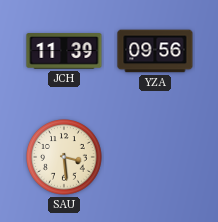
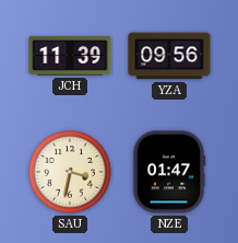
SAU: 3:29 -> 3:32
NZE: none -> 01:47
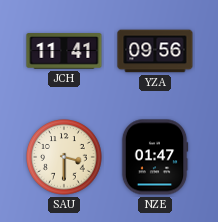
JCH: 11:39 -> 11:41
SAU: 3:32 -> 3:30
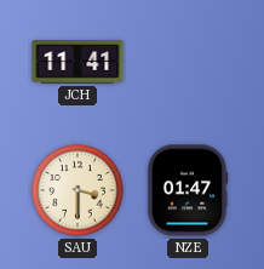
YZA: 09:56 -> none
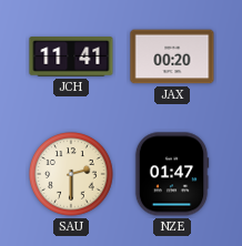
JAX: none -> 00:20
SAU: 3:30 -> 2:30
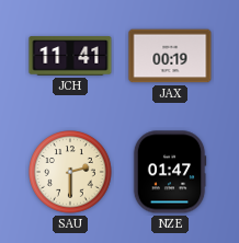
JAX: 00:20 -> 00:19
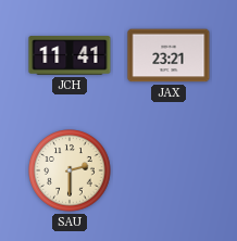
JAX: 00:19 -> 23:21
NZE: 01:47 -> none
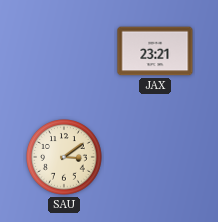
JCH: 11:41 -> none
SAU: 2:30 -> 3:09
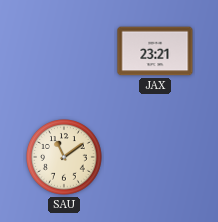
SAU: 3:09 -> 11:09
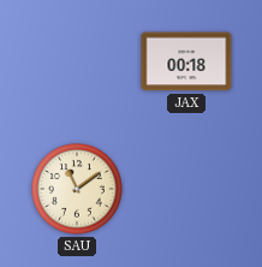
JAX: 23:21 -> 00:18
